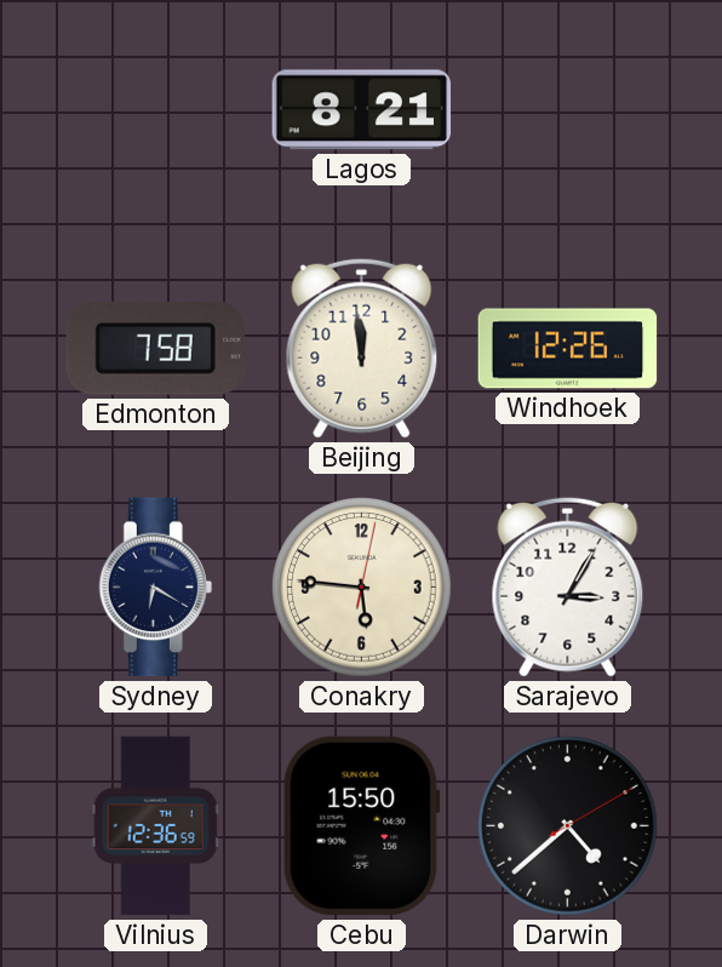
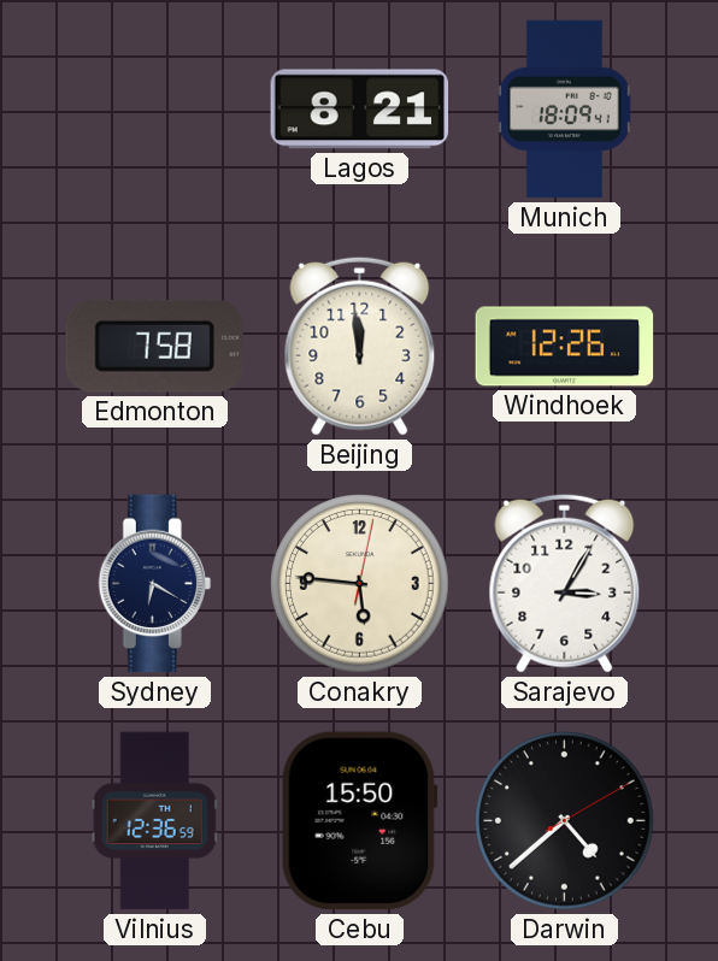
Munich: none -> 18:09
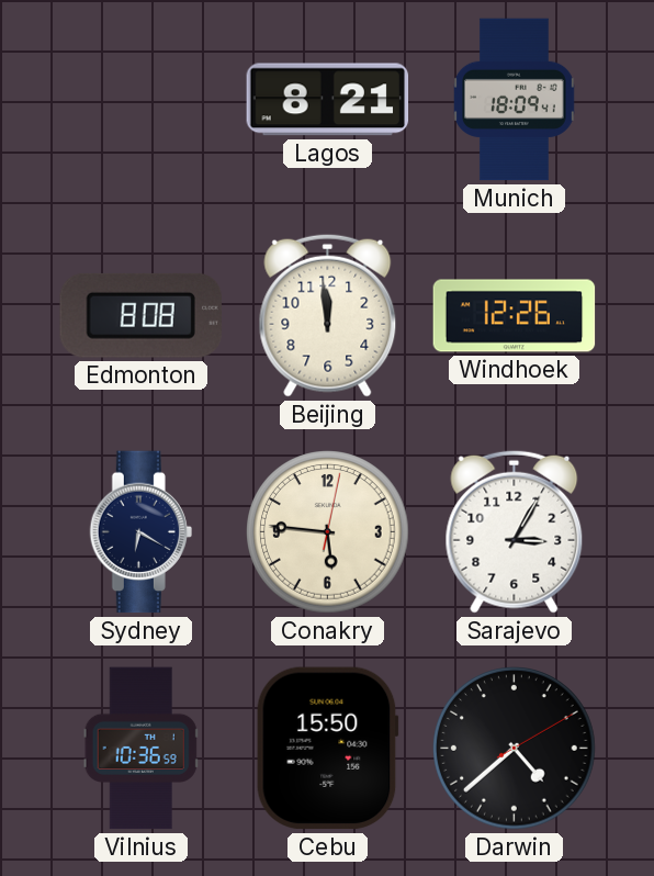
Edmonton: 7:58 -> 8:08
Vilnius: 12:36 -> 10:36
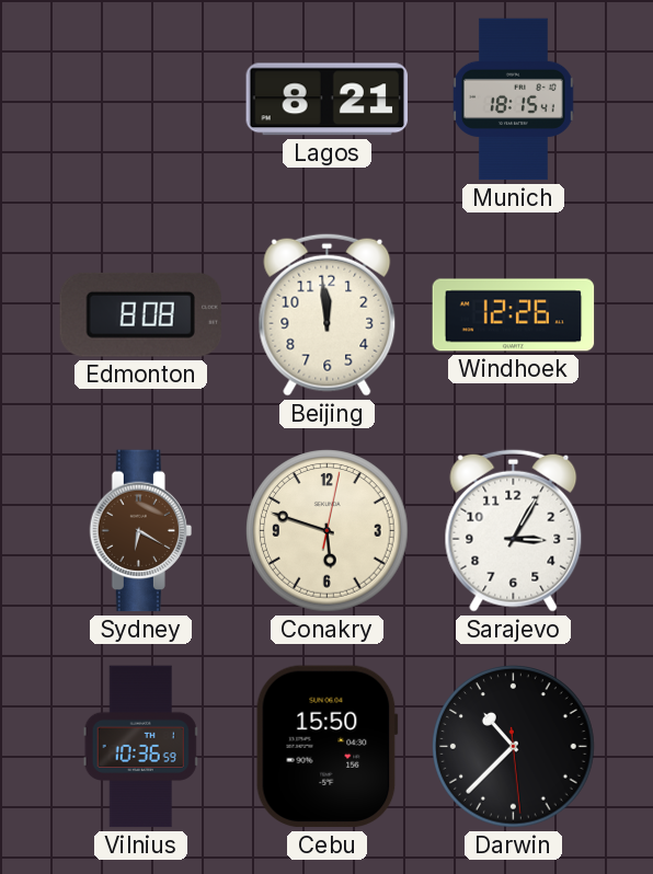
Munich: 18:09 -> 18:15
Sydney dial: navy -> brown
Conakry: 5:46 -> 5:48
Darwin: 4:38 -> 10:37
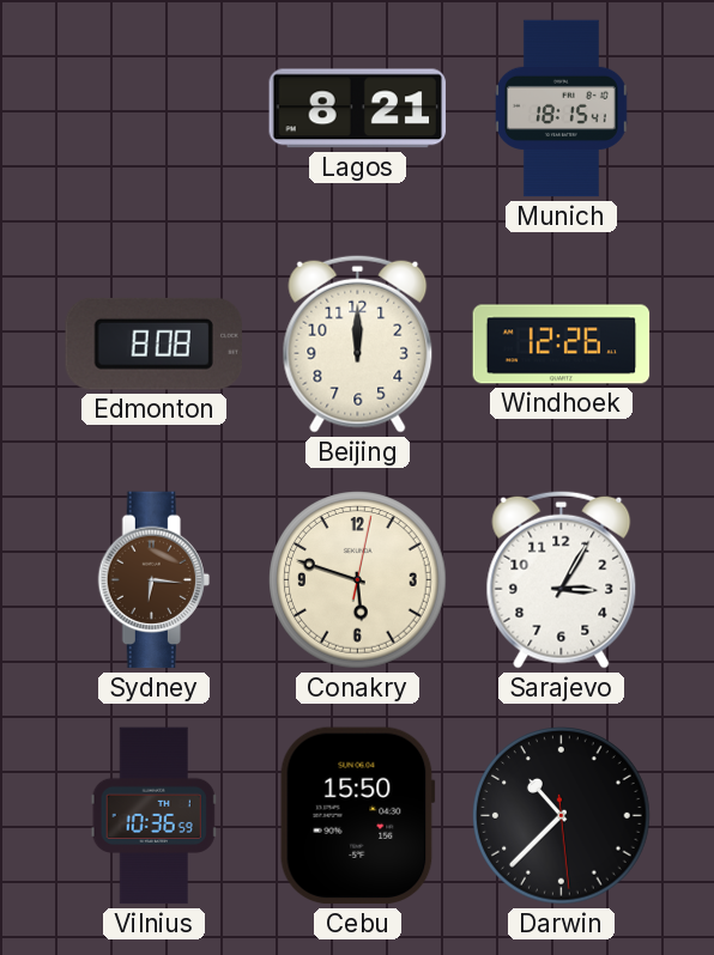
Beijing: 11:59 -> 12:00
Sydney: 6:20 -> 6:16
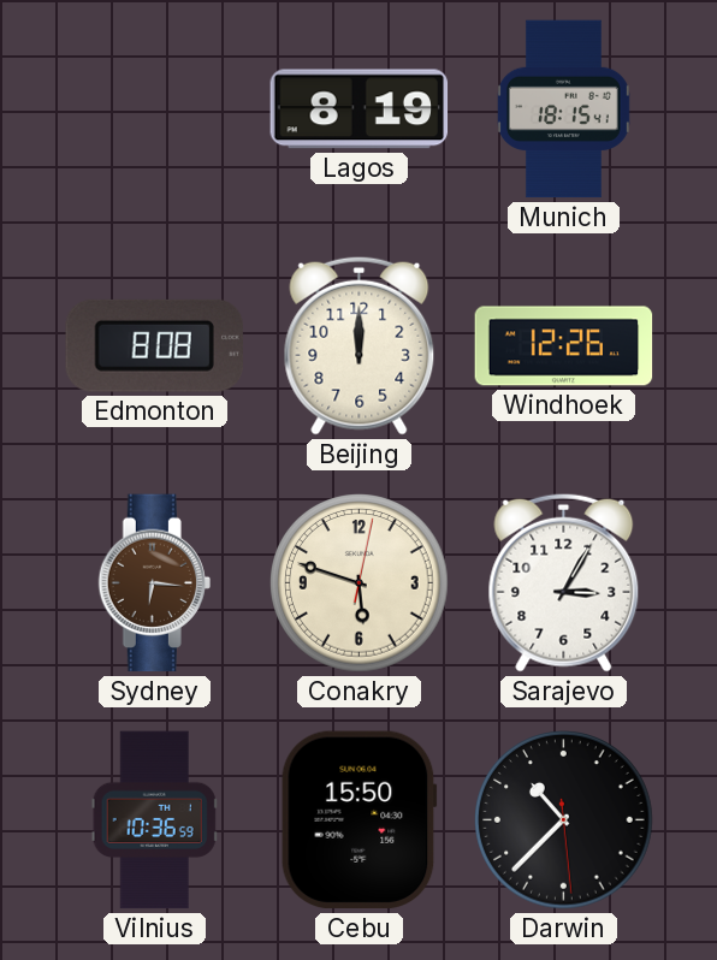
Lagos: 8:21 -> 8:19
